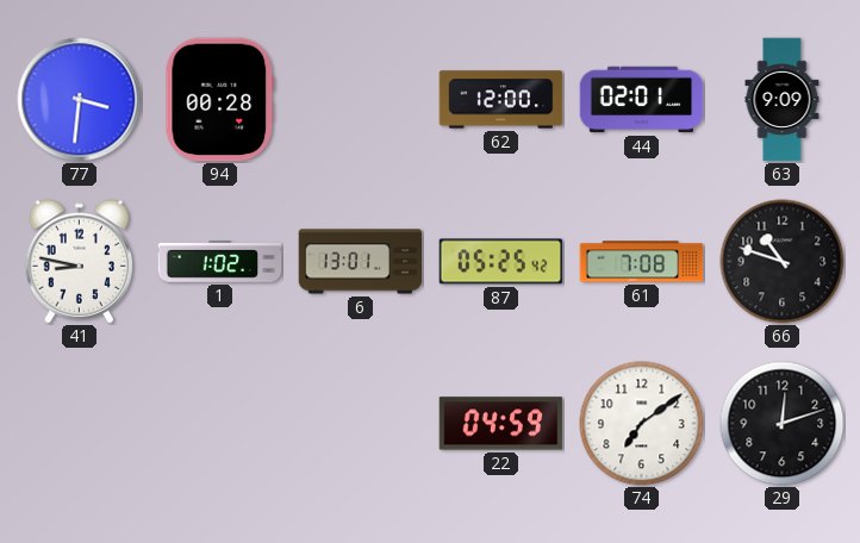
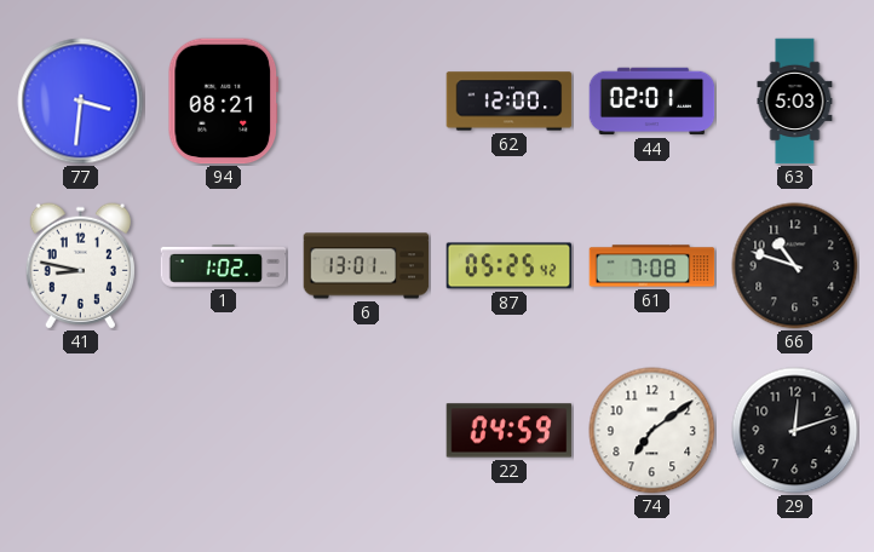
94: 00:28 -> 08:21
63: 9:09 -> 5:03
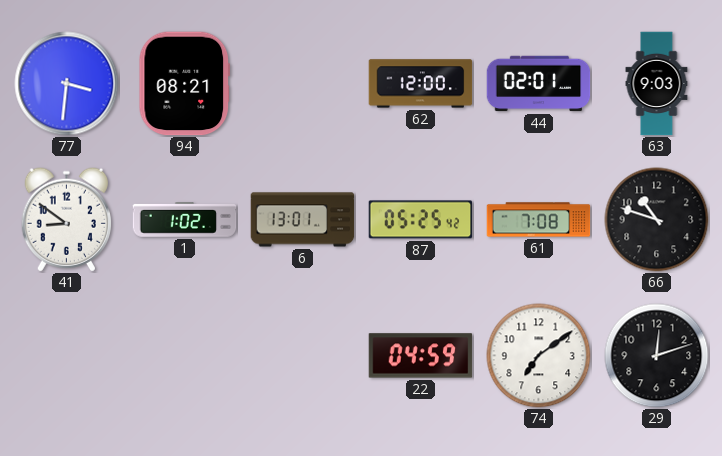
63: 5:03 -> 9:03
41: 8:47 -> 8:51
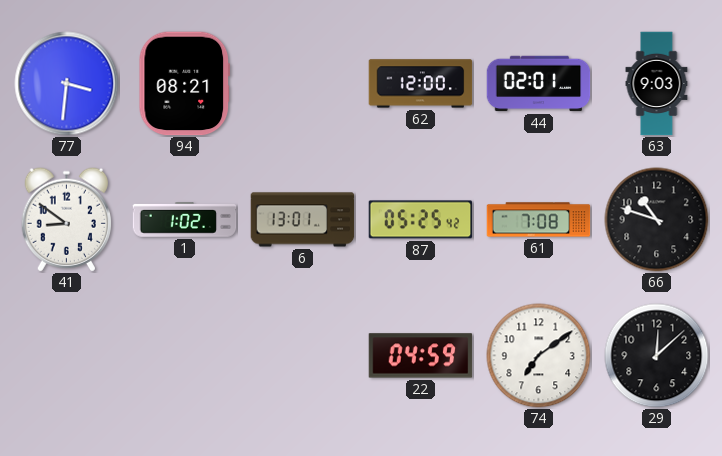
29: 12:12 -> 12:08
